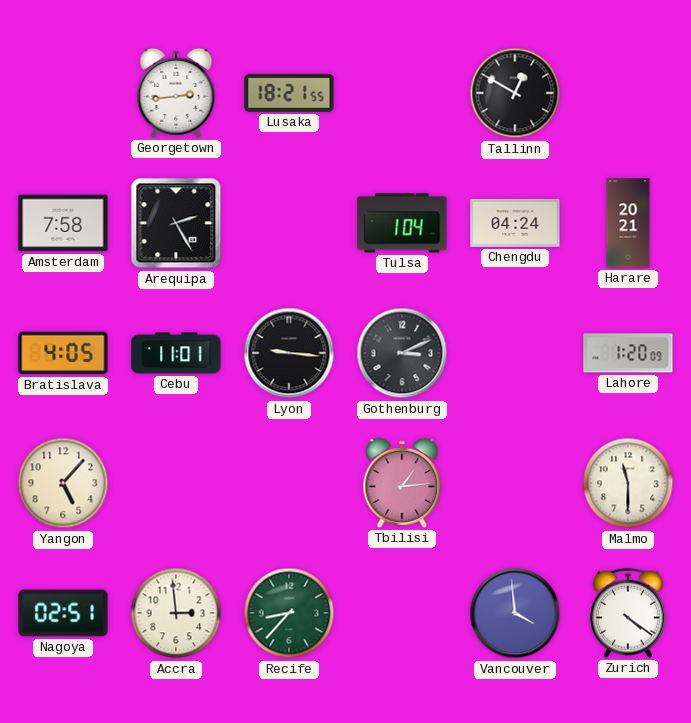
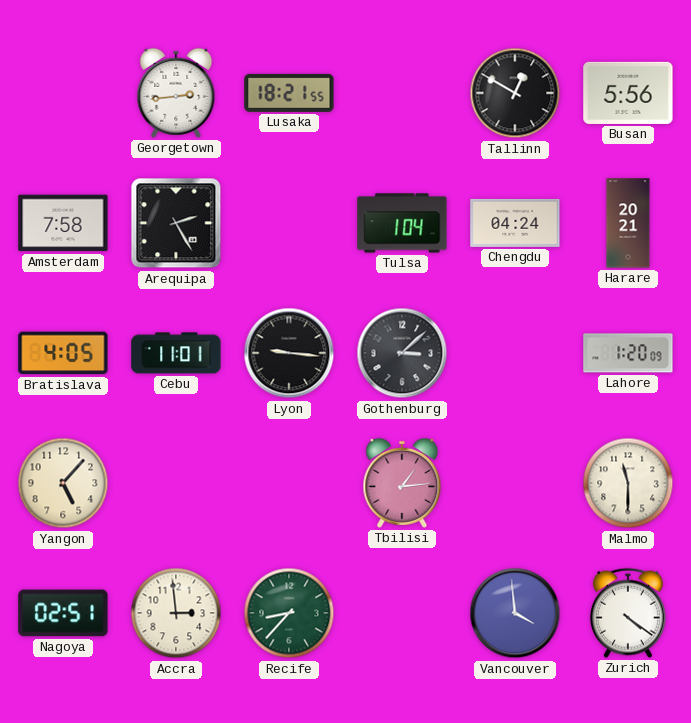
Busan: none -> 5:56
Gothenburg: 3:11 -> 3:08
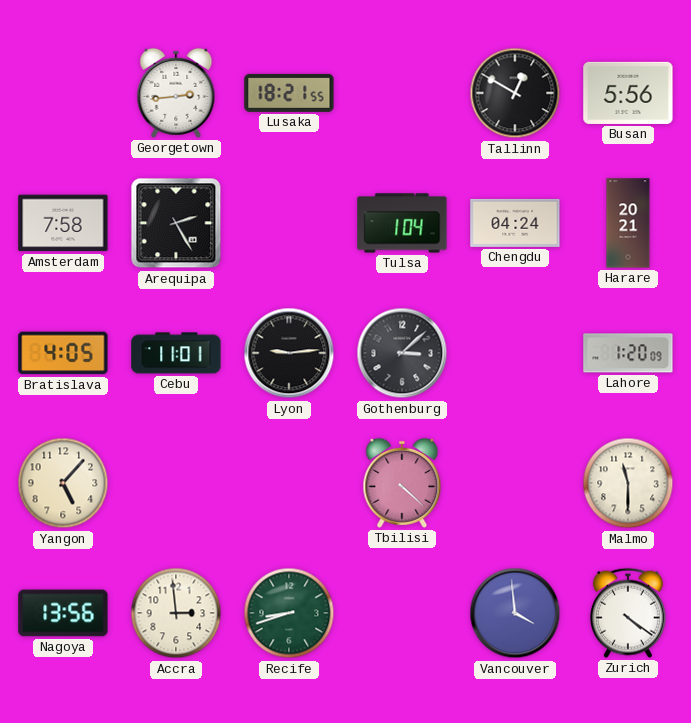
Lyon: 9:16 -> 9:14
Tbilisi: 1:14 -> 4:22
Nagoya: 02:51 -> 13:56
Recife: 8:37 -> 8:42
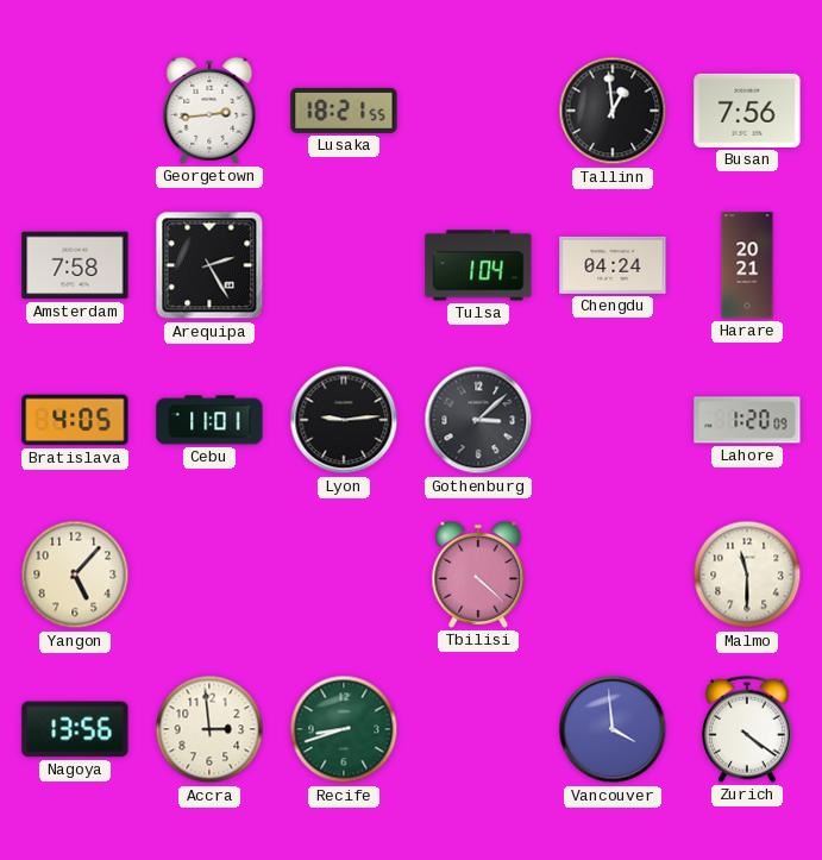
Tallinn: 12:50 -> 12:59
Busan: 5:56 -> 7:56
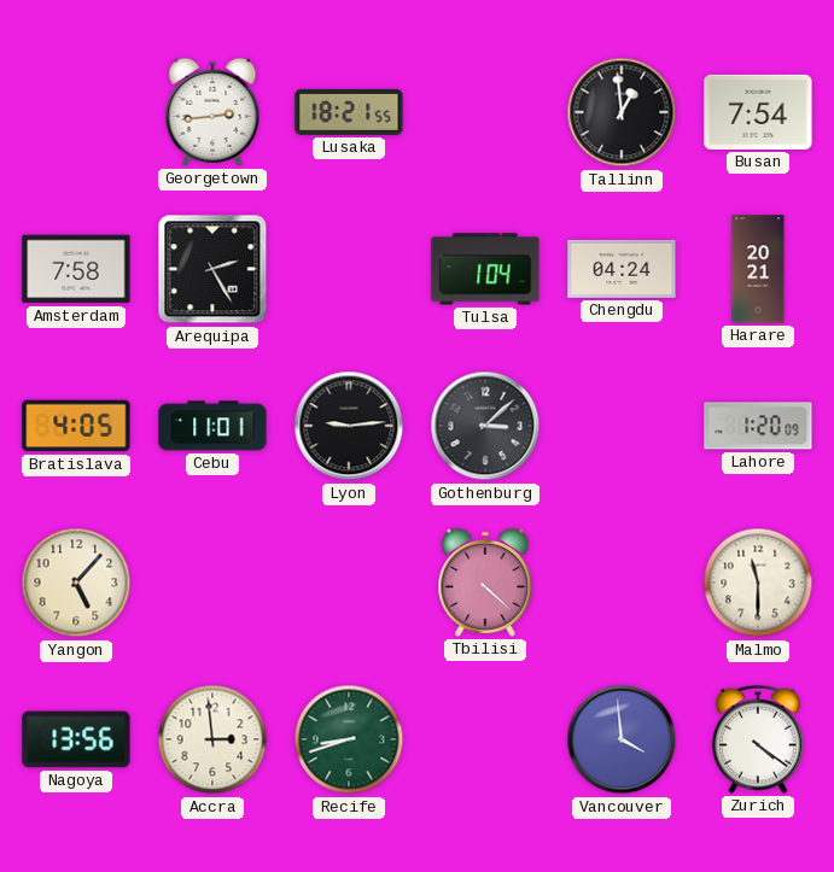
Busan: 7:56 -> 7:54
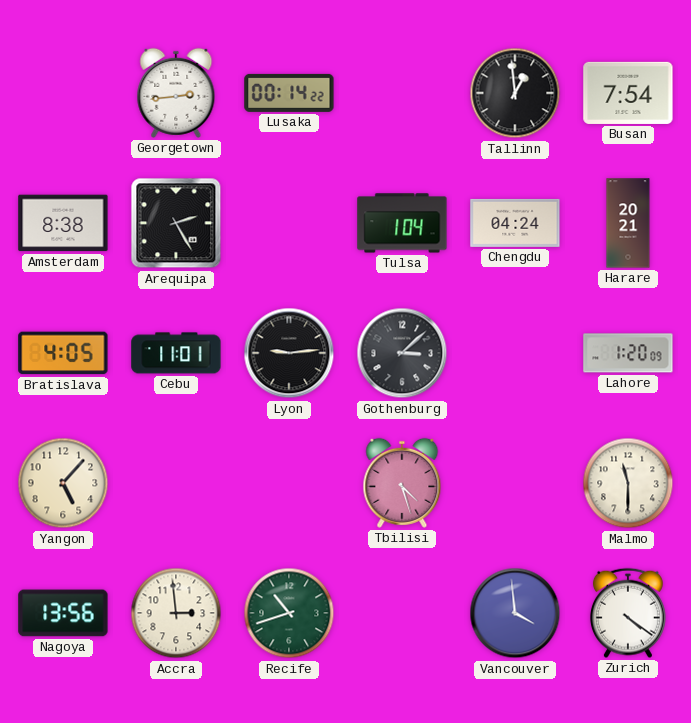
Lusaka: 18:21 -> 00:14
Amsterdam: 7:58 -> 8:38
Tbilisi: 4:22 -> 4:27
Recife: 8:42 -> 10:42
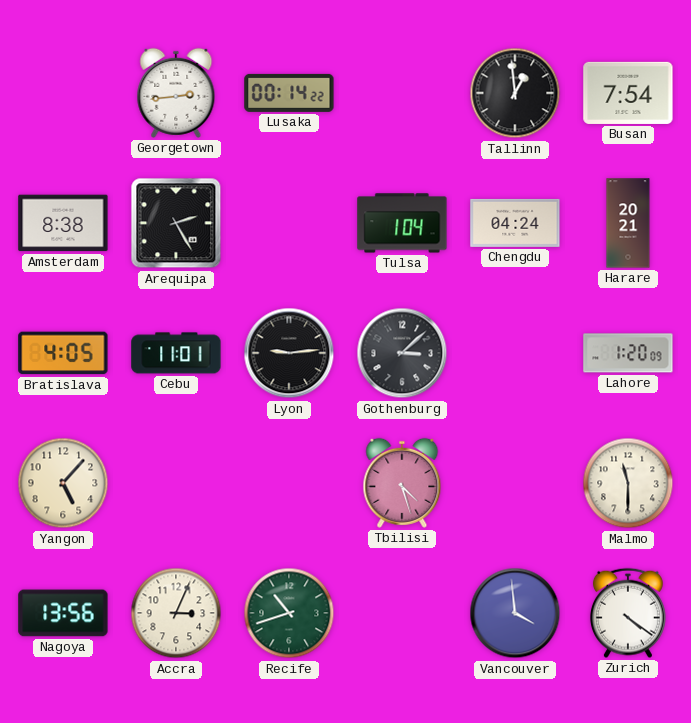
Accra: 2:59 -> 3:04
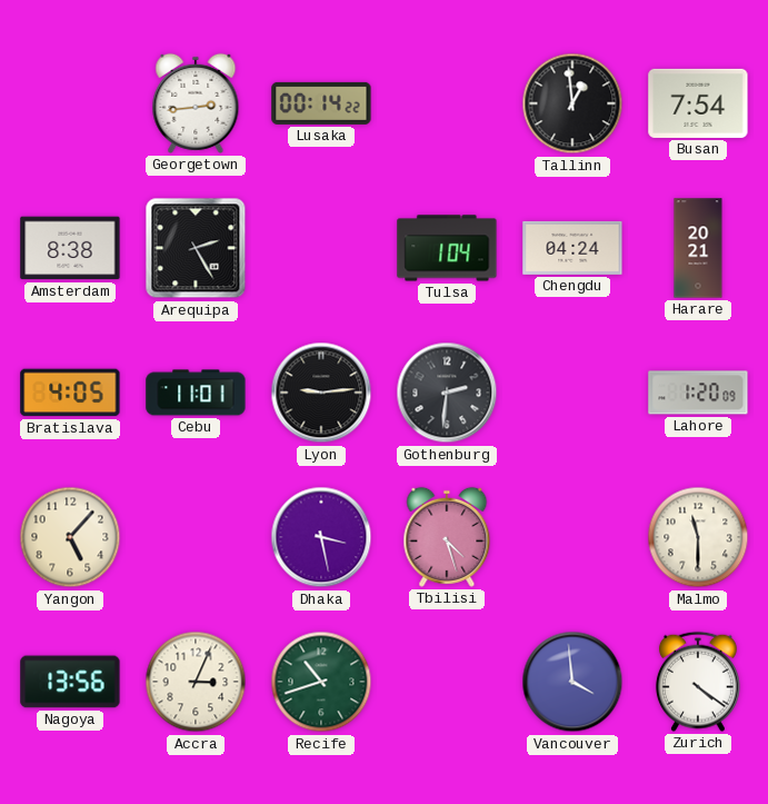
Gothenburg: 3:08 -> 2:31
Dhaka: none -> 3:28
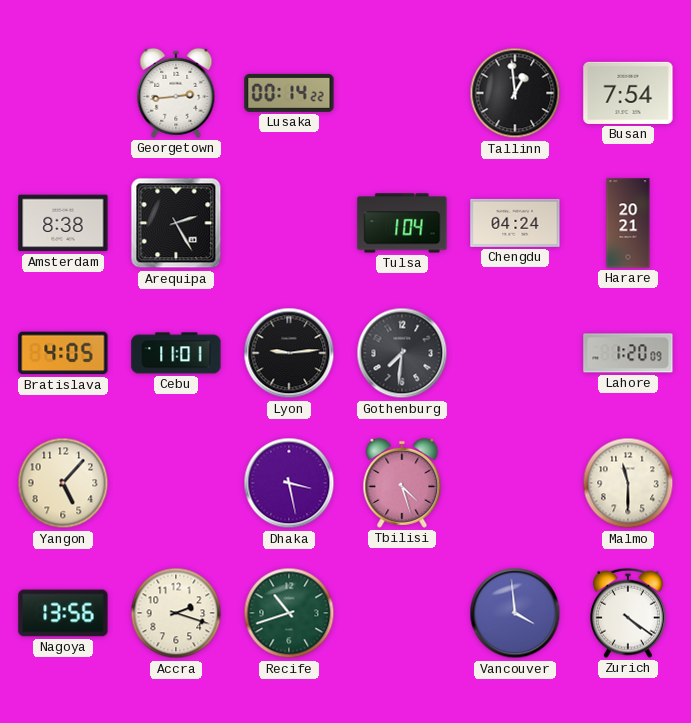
Gothenburg: 2:31 -> 7:31
Accra: 3:04 -> 2:18
